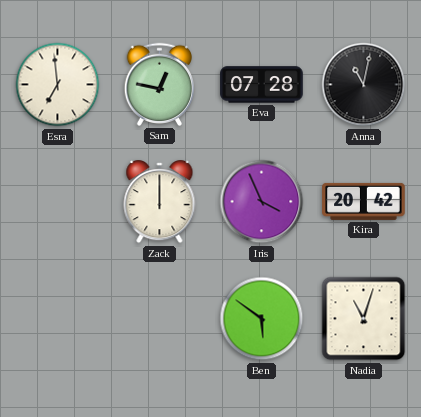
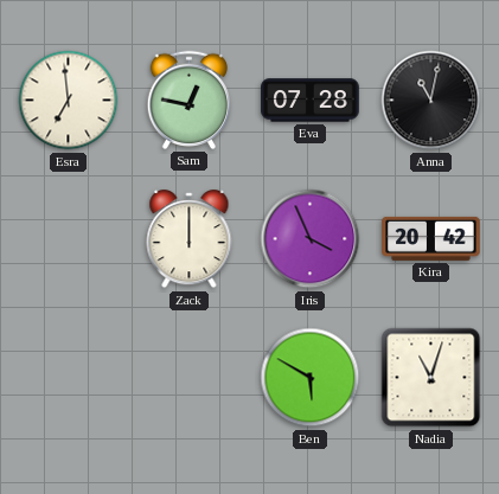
Ben: 5:51 -> 5:50
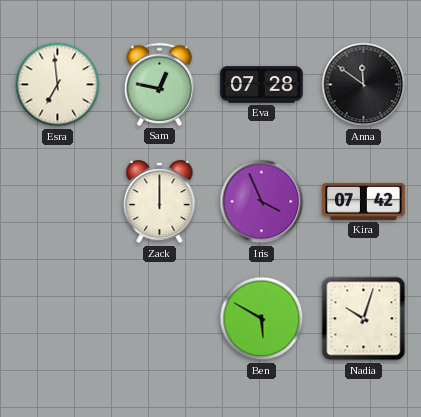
Anna: 11:02 -> 11:51
Kira: 20:42 -> 07:42
Nadia: 11:03 -> 10:03
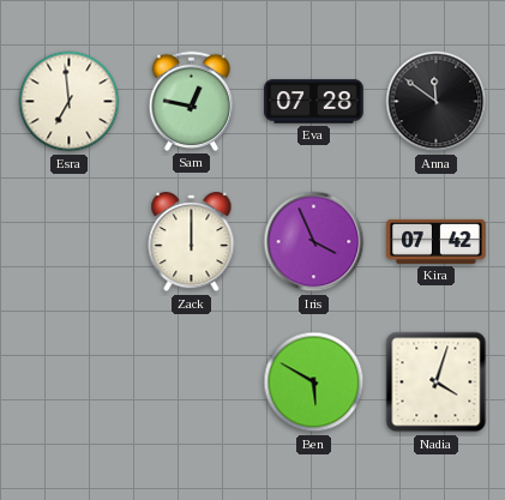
Nadia: 10:03 -> 4:03
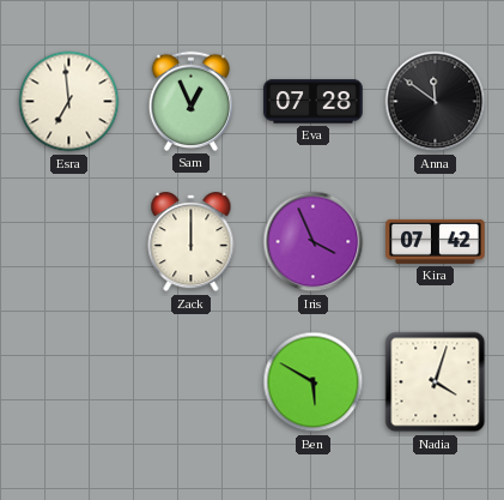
Sam: 12:47 -> 12:56
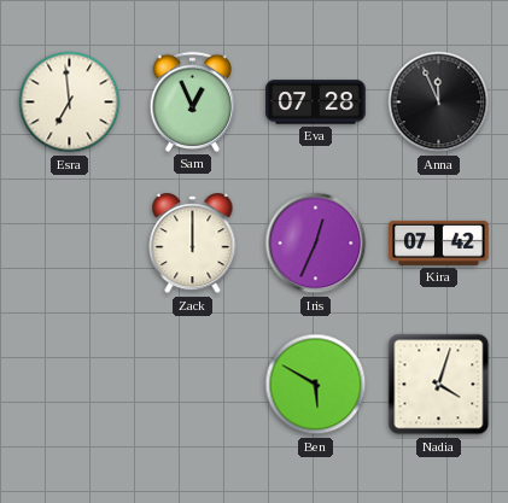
Anna: 11:51 -> 11:56
Iris: 3:56 -> 12:34
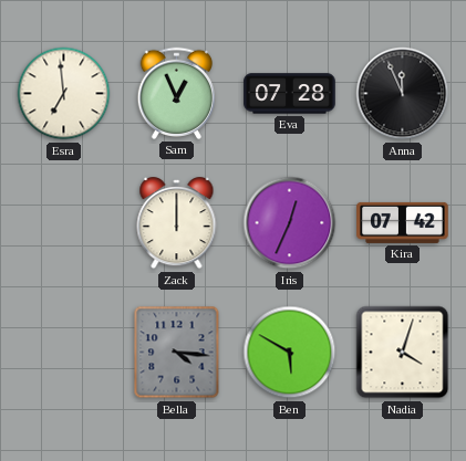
Bella: none -> 4:16
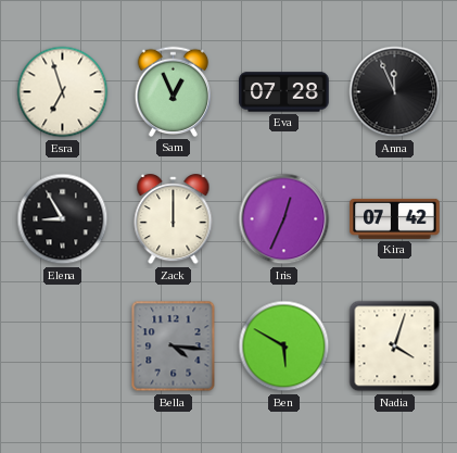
Esra: 6:59 -> 6:57
Elena: none -> 8:55
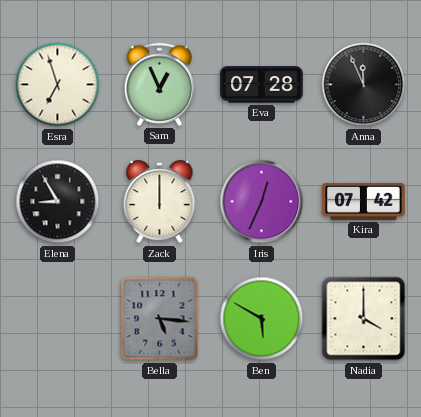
Bella: 4:16 -> 5:16
Nadia: 4:03 -> 4:00
